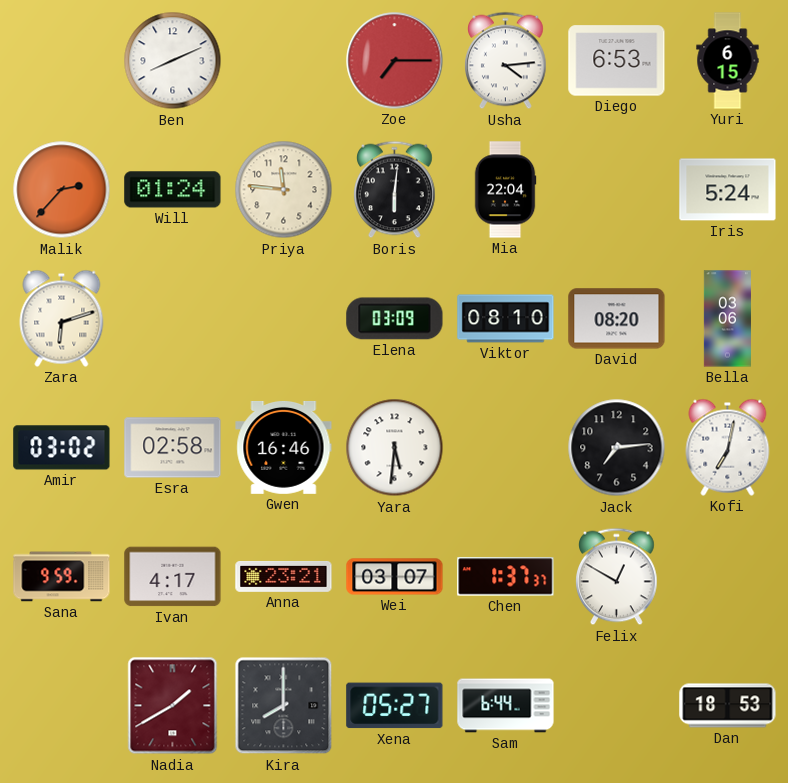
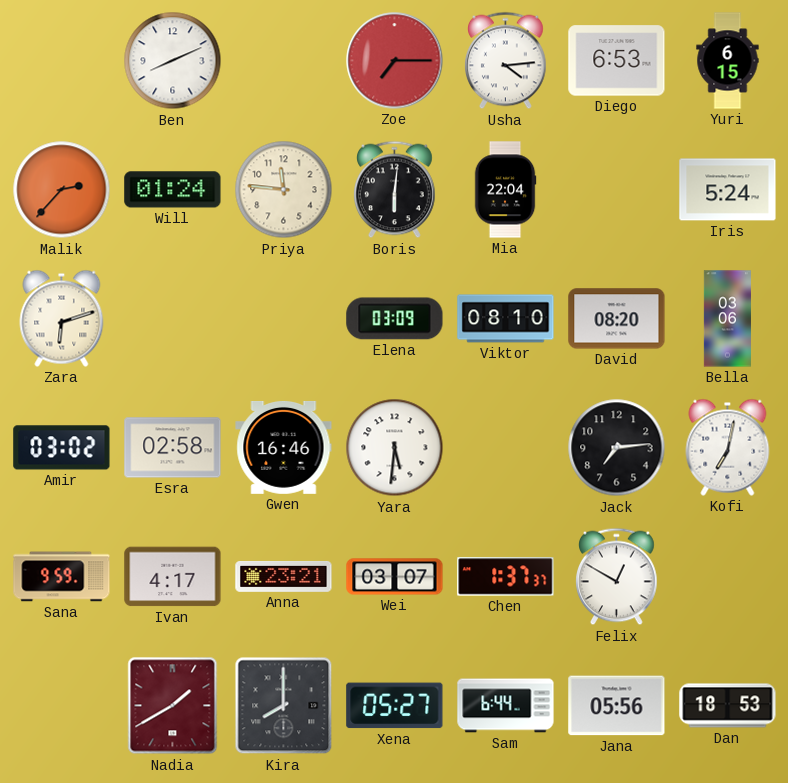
Jana: none -> 05:56
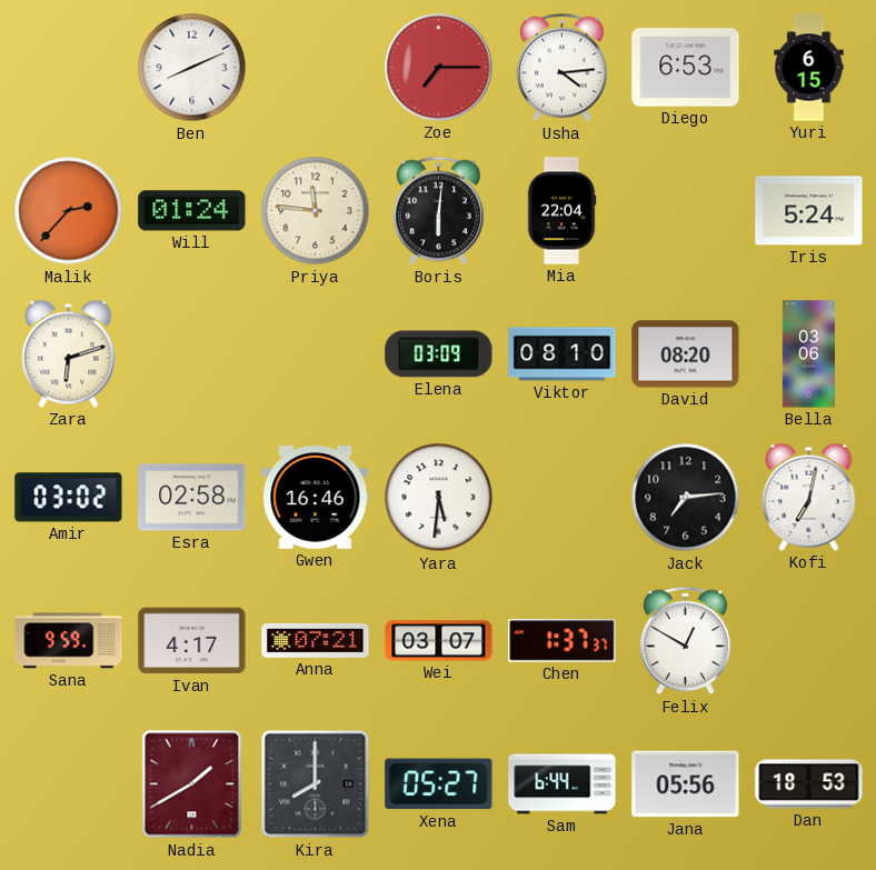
Anna: 23:21 -> 07:21
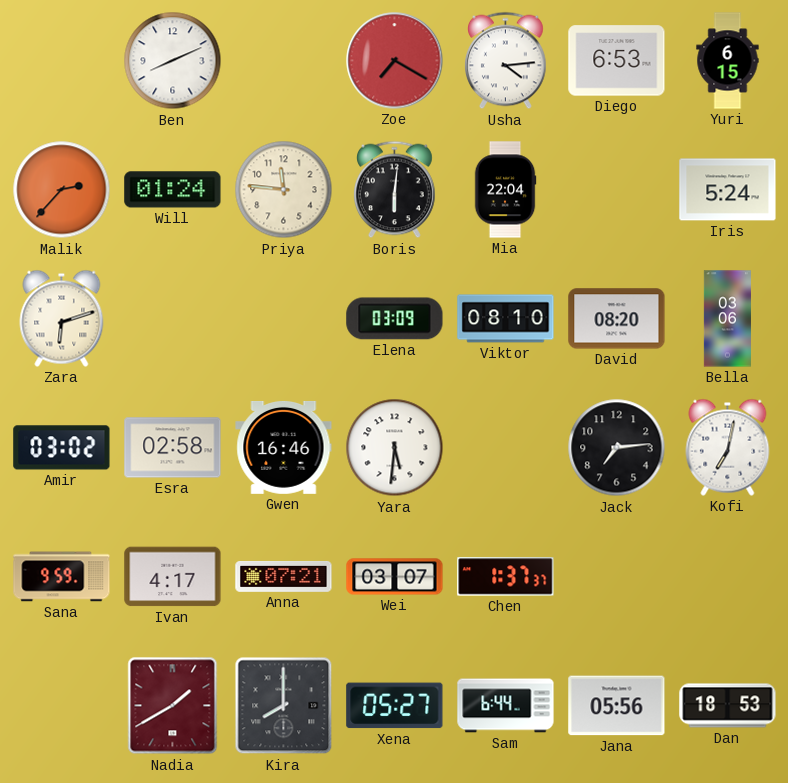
Zoe: 7:15 -> 7:20
Felix: 12:50 -> none
